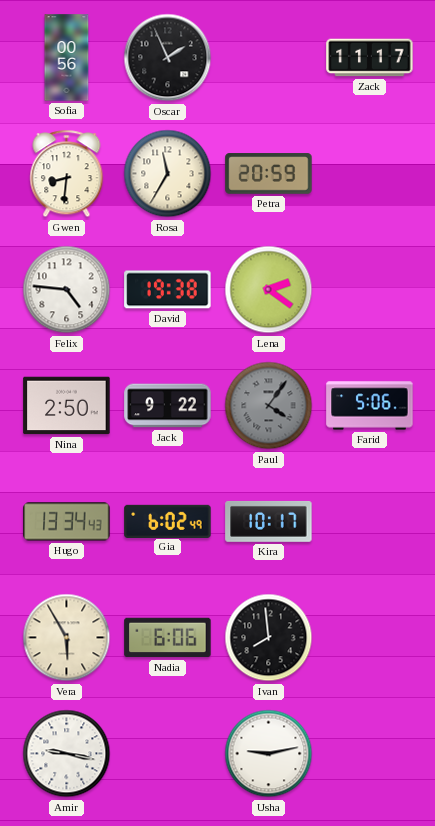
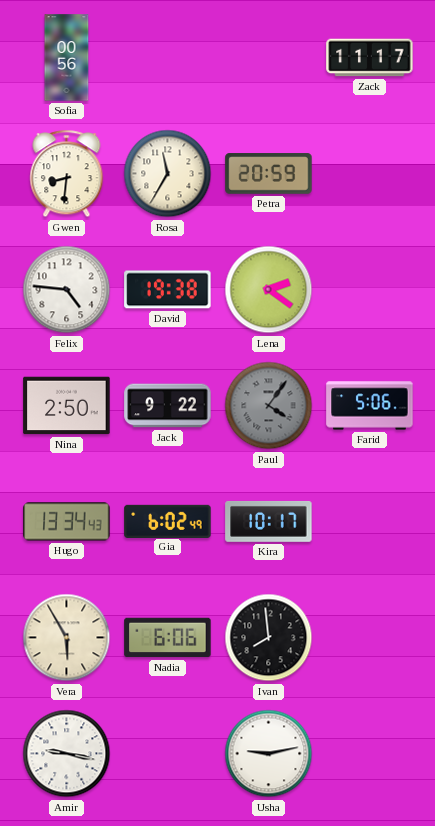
Oscar: 1:56 -> none
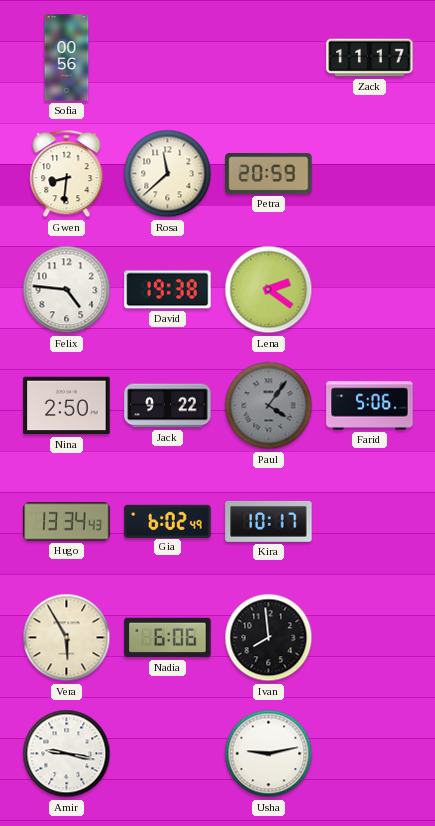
Rosa: 11:35 -> 11:38
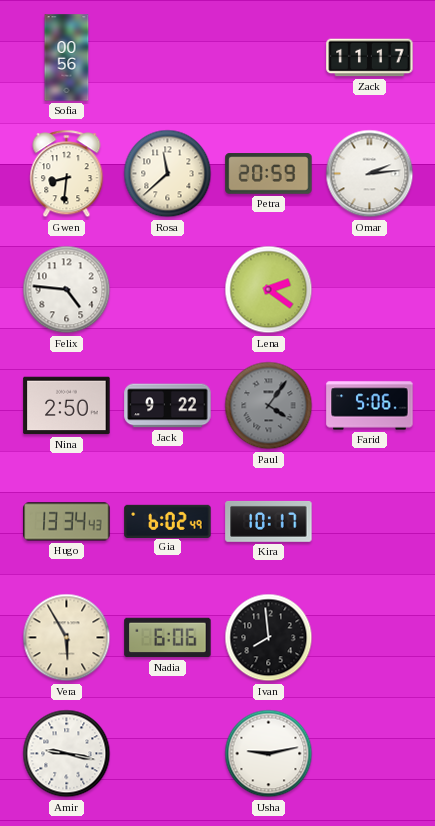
Omar: none -> 2:14
David: 19:38 -> none
